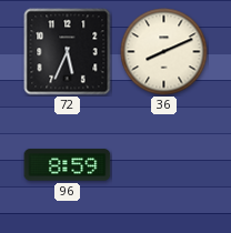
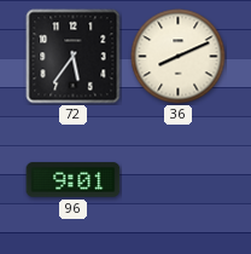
72: 5:34 -> 5:36
96: 8:59 -> 9:01
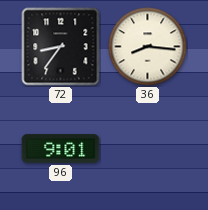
72: 5:36 -> 8:36
36: 8:11 -> 8:16
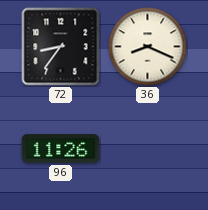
36: 8:16 -> 8:19
96: 9:01 -> 11:26
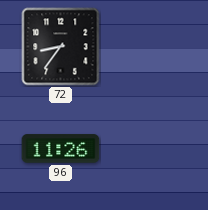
36: 8:19 -> none
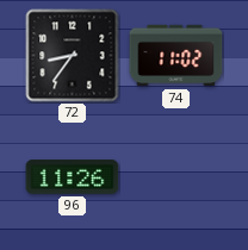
74: none -> 11:02
